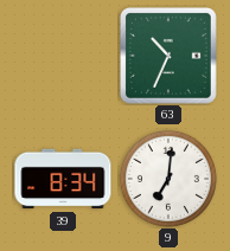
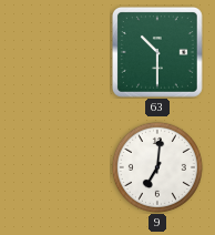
63: 10:34 -> 10:30
39: 8:34 -> none
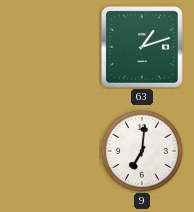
63: 10:30 -> 1:12
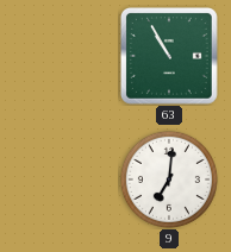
63: 1:12 -> 10:55
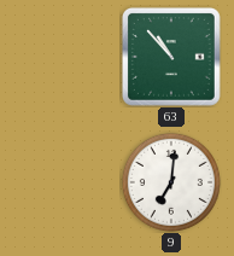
63: 10:55 -> 10:53
